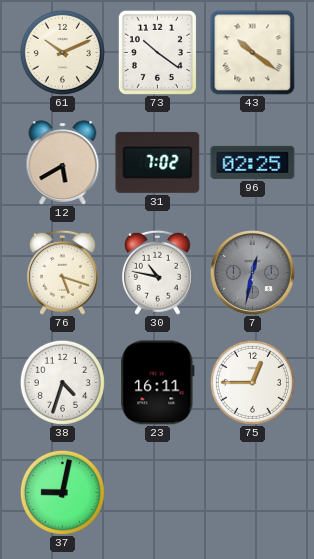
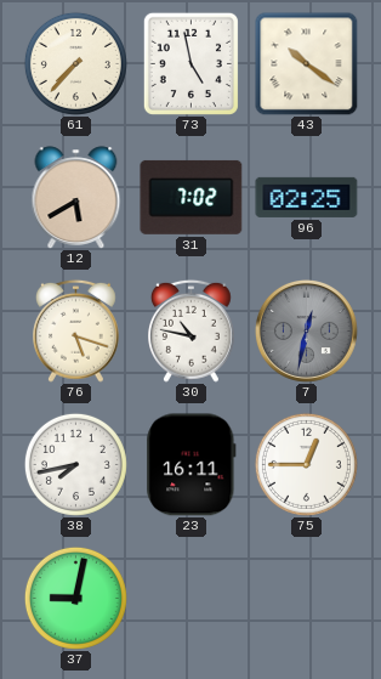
61: 10:11 -> 7:37
73: 10:21 -> 4:58
38: 4:33 -> 7:43
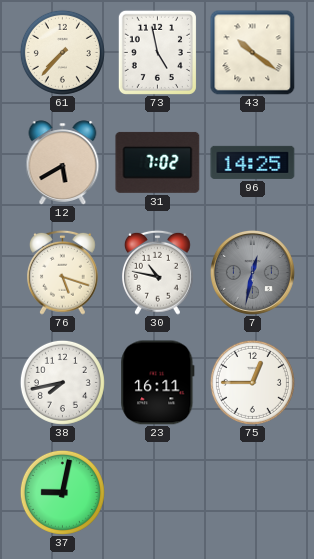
96: 02:25 -> 14:25
